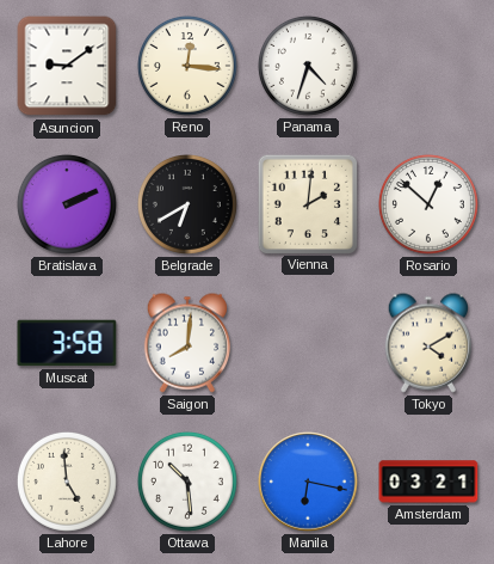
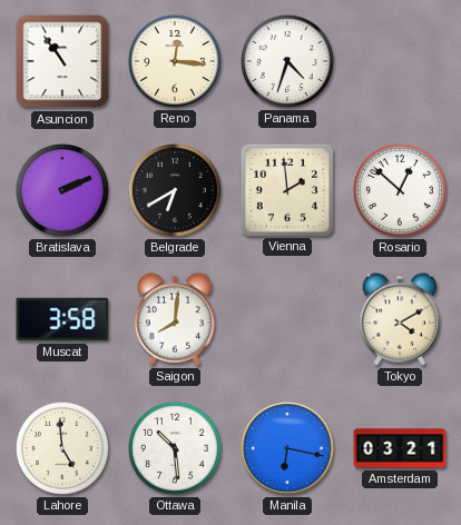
Asuncion: 9:09 -> 10:54
Vienna: 2:01 -> 1:59
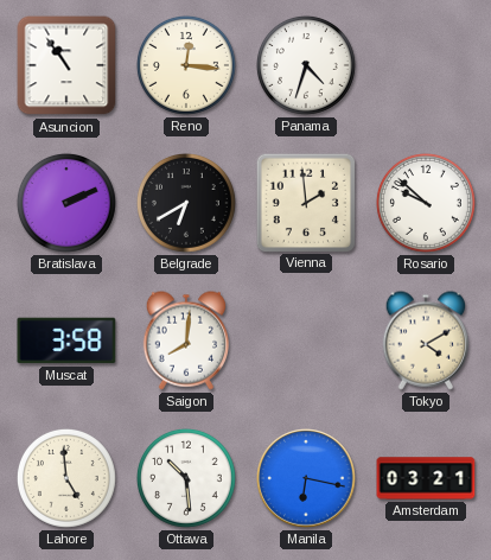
Rosario: 12:52 -> 9:52
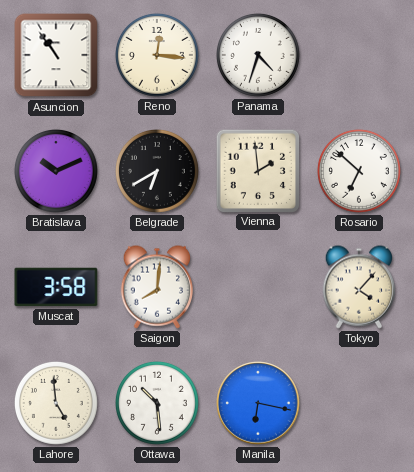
Bratislava: 2:11 -> 10:11
Rosario: 9:52 -> 6:52
Tokyo: 4:10 -> 4:07
Amsterdam: 03:21 -> none
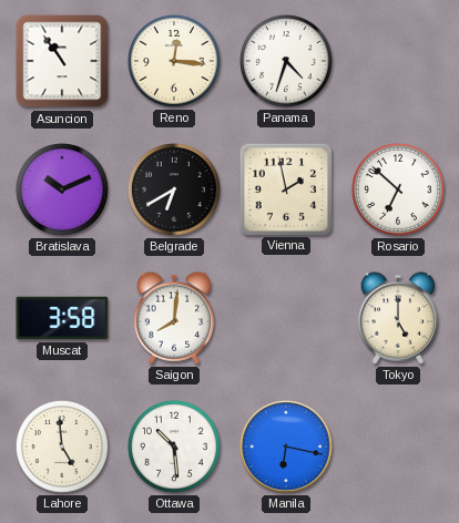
Vienna: 1:59 -> 1:58
Tokyo: 4:07 -> 5:00
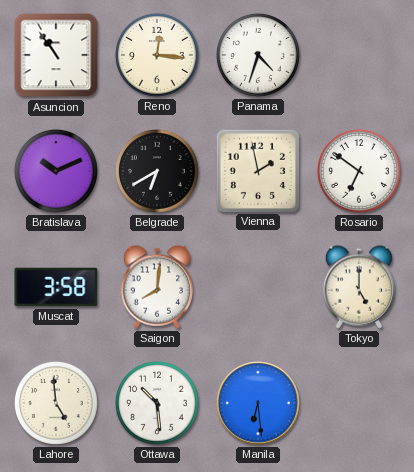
Rosario: 6:52 -> 6:51
Manila: 6:17 -> 6:29
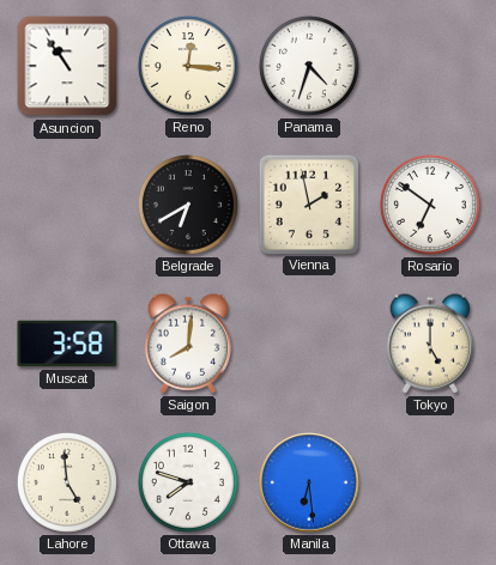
Bratislava: 10:11 -> none
Ottawa: 10:29 -> 7:48
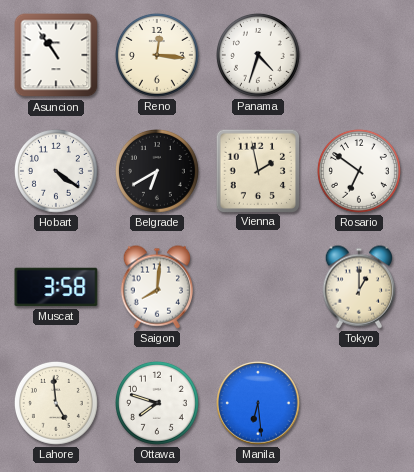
Hobart: none -> 4:21
Tokyo: 5:00 -> 1:00
